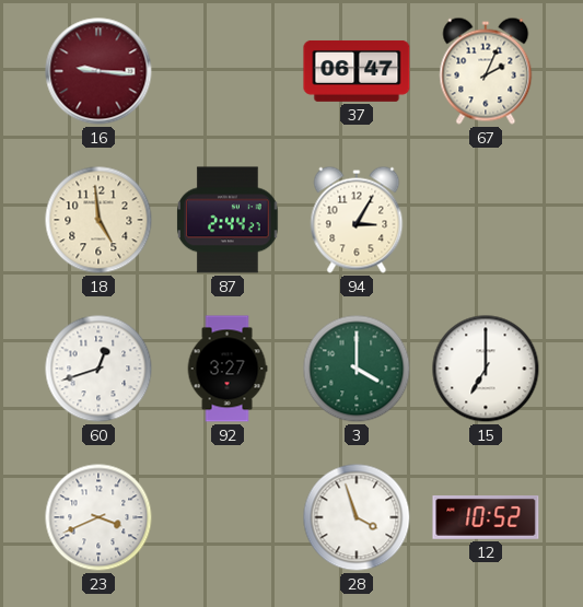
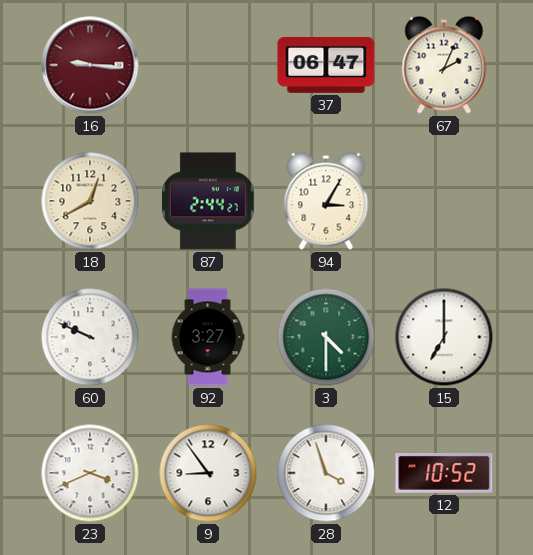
18: 4:59 -> 12:40
60: 12:42 -> 9:49
3: 4:00 -> 4:30
9: none -> 8:54
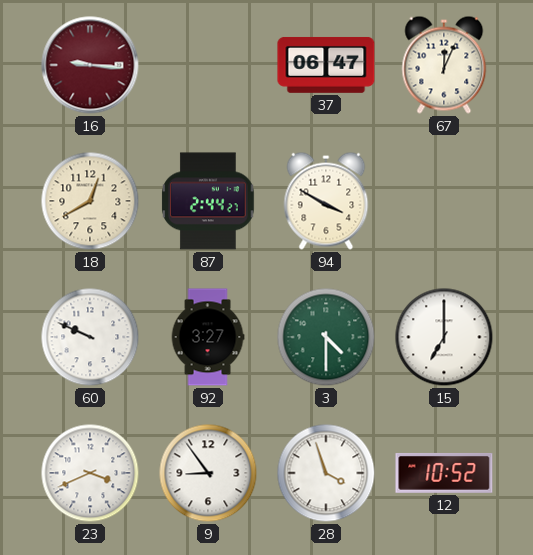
67: 2:04 -> 12:04
94: 3:05 -> 3:50
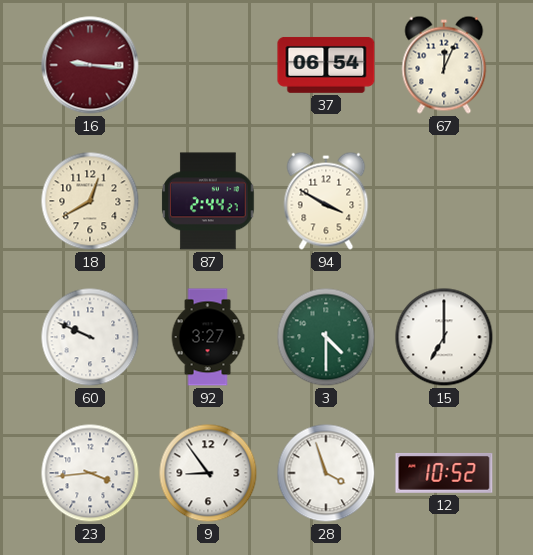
37: 06:47 -> 06:54
23: 3:41 -> 3:44
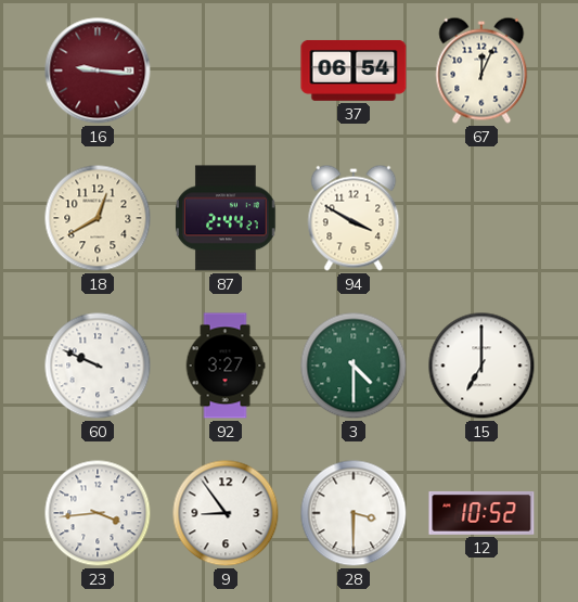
28: 3:57 -> 3:30
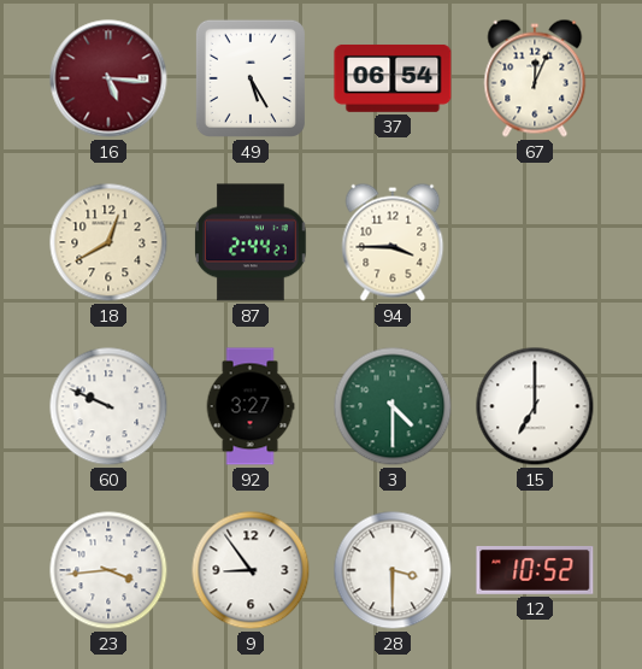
16: 9:16 -> 5:16
49: none -> 5:25
94: 3:50 -> 3:45
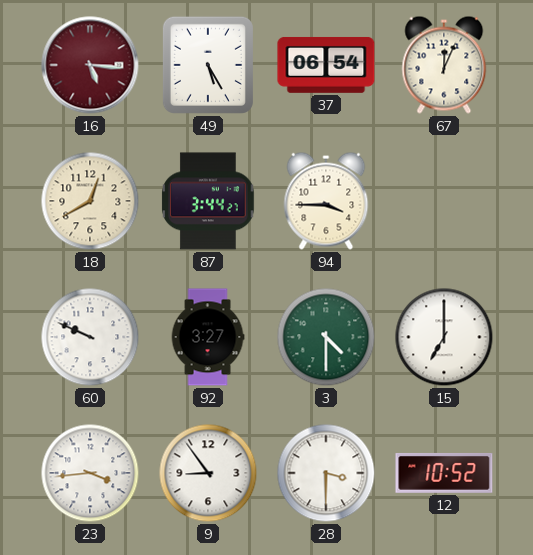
87: 2:44 -> 3:44
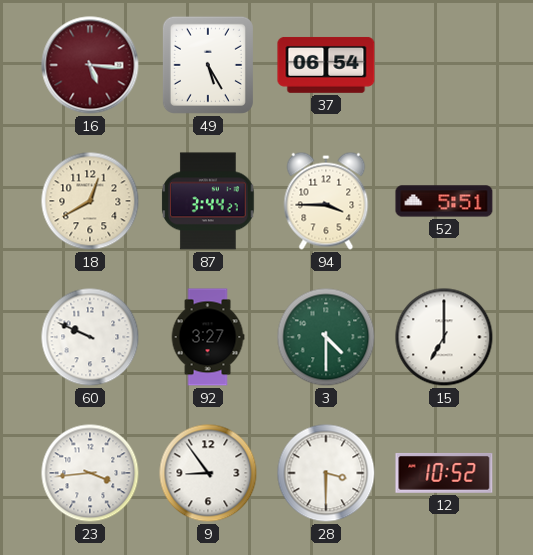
67: 12:04 -> none
52: none -> 5:51
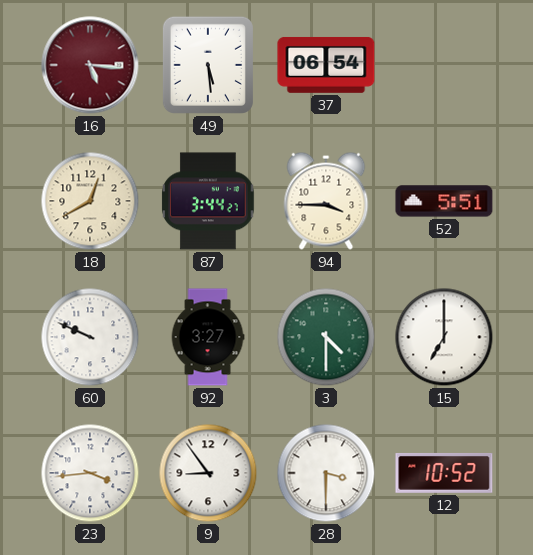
49: 5:25 -> 5:29
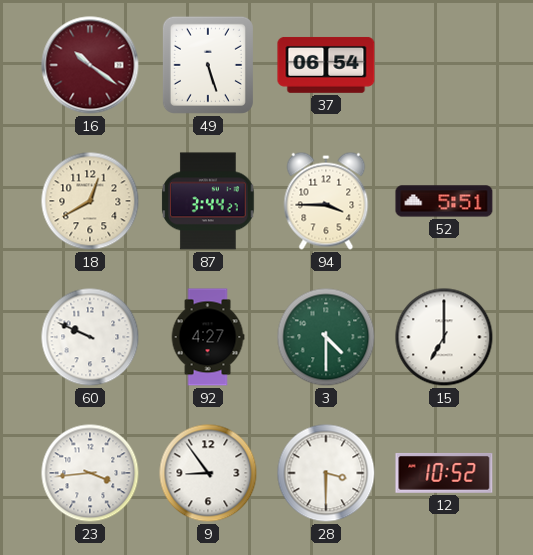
16: 5:16 -> 10:21
49: 5:29 -> 5:27
92: 3:27 -> 4:27
